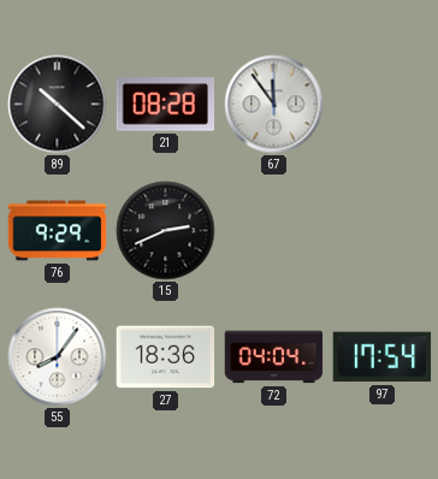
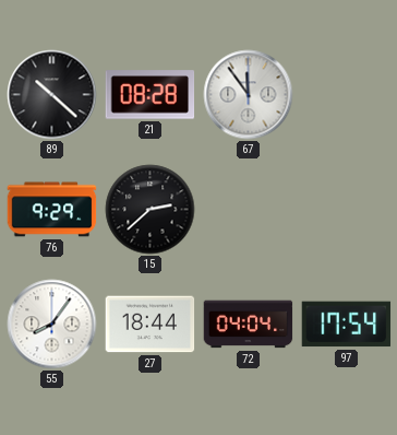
15: 2:41 -> 2:38
27: 18:36 -> 18:44
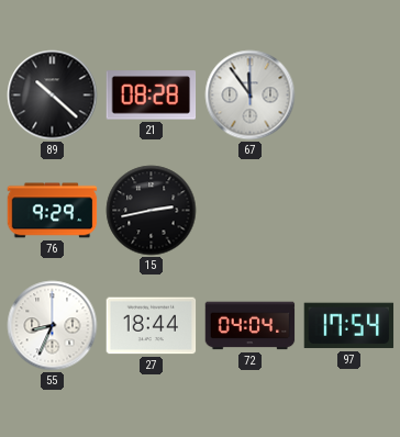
15: 2:38 -> 2:43
55: 8:06 -> 8:34
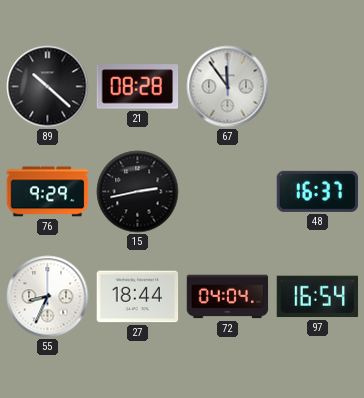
48: none -> 16:37
97: 17:54 -> 16:54
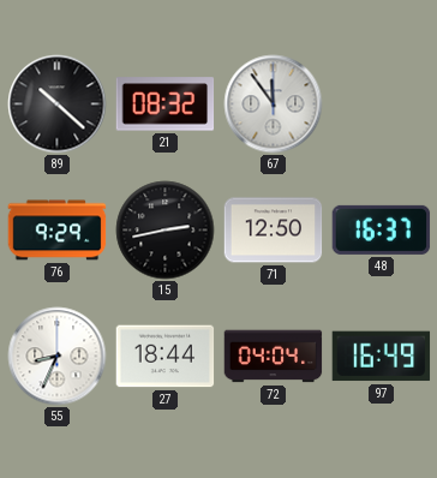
21: 08:28 -> 08:32
71: none -> 12:50
97: 16:54 -> 16:49
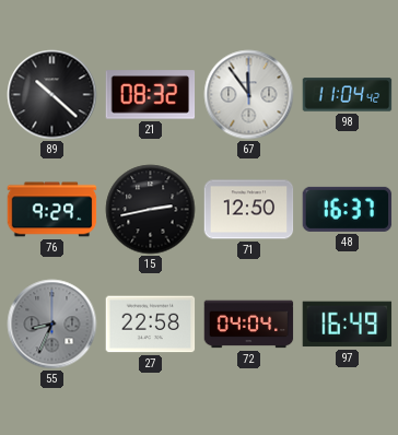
98: none -> 11:04
55 dial: white -> grey
27: 18:44 -> 22:58
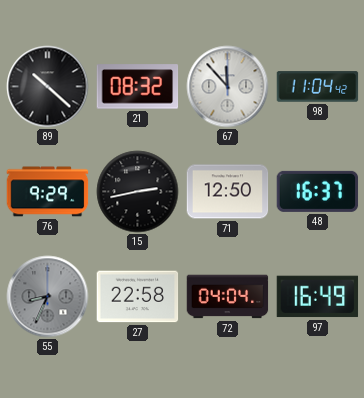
67: 11:54 -> 11:53
